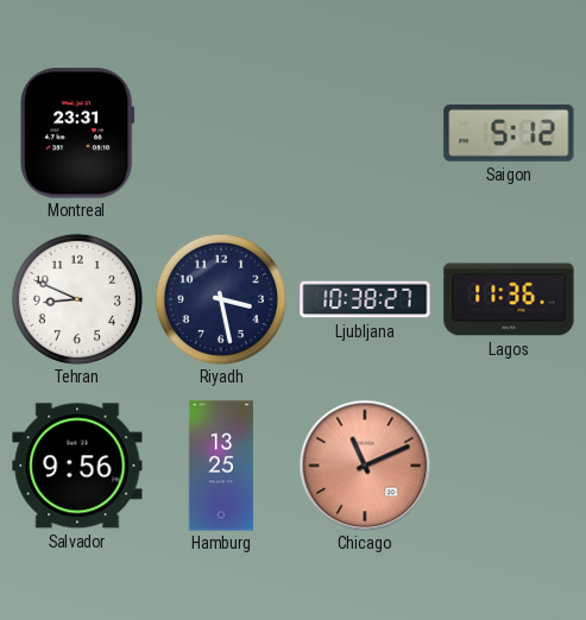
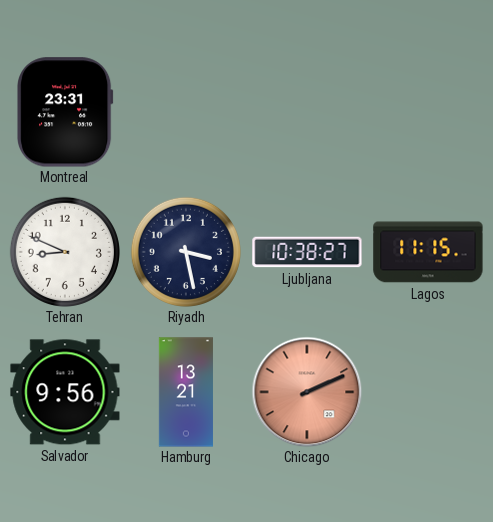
Saigon: 5:12 -> none
Lagos: 11:36 -> 11:15
Hamburg: 13:25 -> 13:21
Chicago: 11:11 -> 2:11
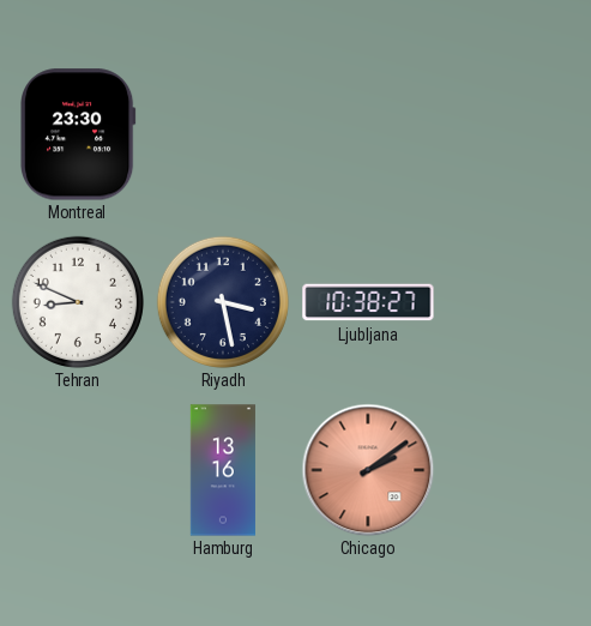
Montreal: 23:31 -> 23:30
Lagos: 11:15 -> none
Salvador: 9:56 -> none
Hamburg: 13:21 -> 13:16
Chicago: 2:11 -> 2:09
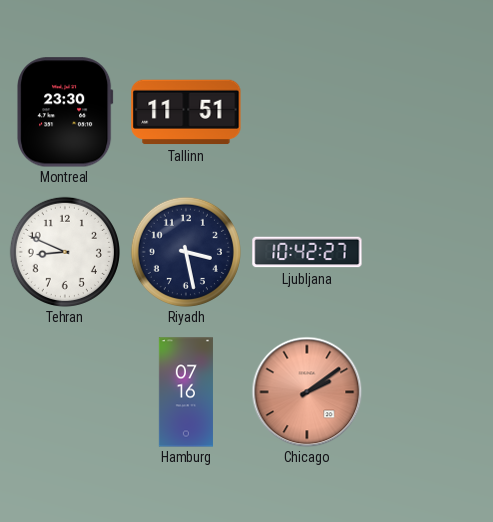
Tallinn: none -> 11:51
Ljubljana: 10:38 -> 10:42
Hamburg: 13:16 -> 07:16
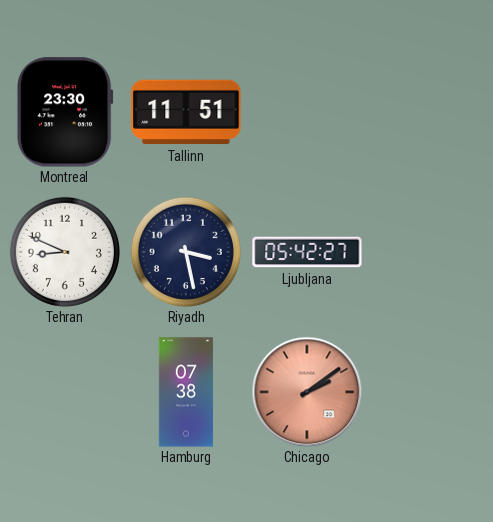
Ljubljana: 10:42 -> 05:42
Hamburg: 07:16 -> 07:38
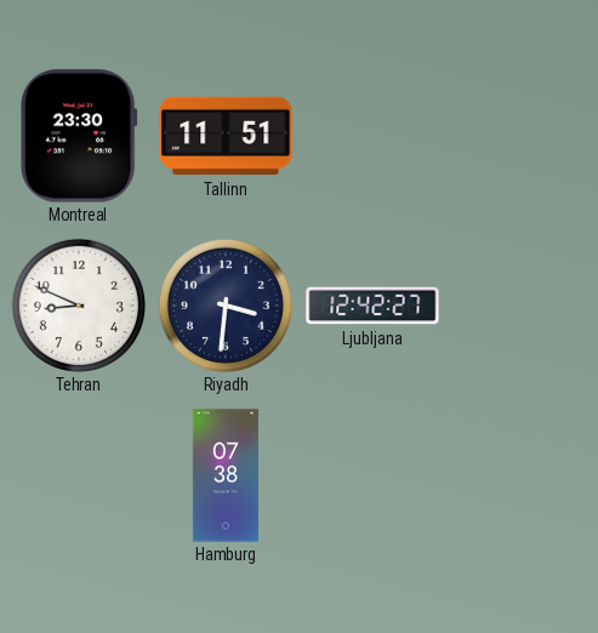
Riyadh: 3:28 -> 3:31
Ljubljana: 05:42 -> 12:42
Chicago: 2:09 -> none
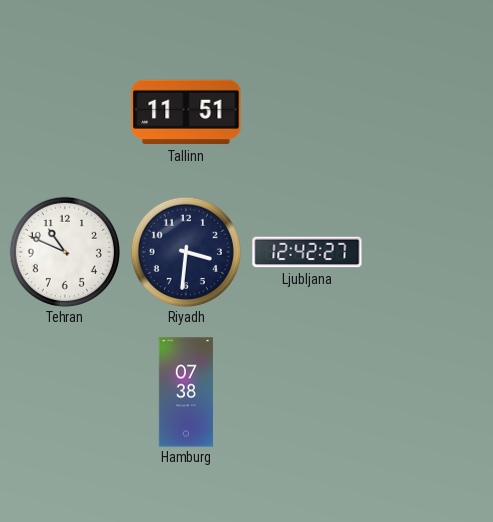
Montreal: 23:30 -> none
Tehran: 8:49 -> 10:49
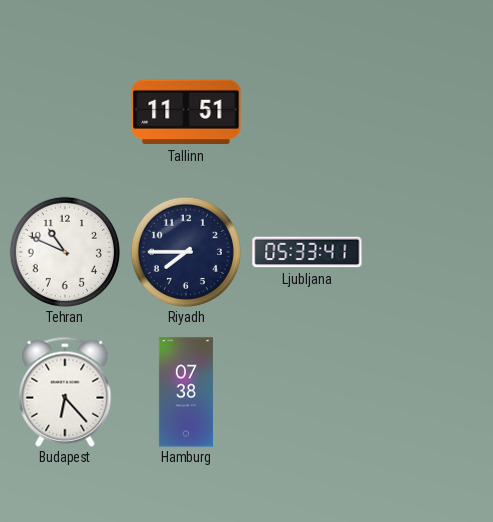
Riyadh: 3:31 -> 7:45
Ljubljana: 12:42 -> 05:33
Budapest: none -> 6:23
